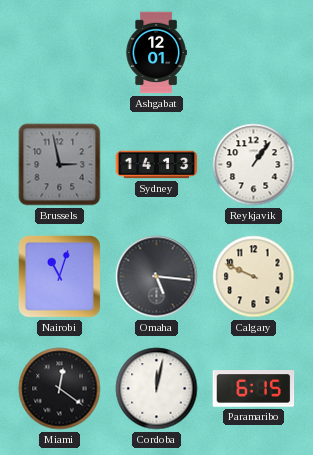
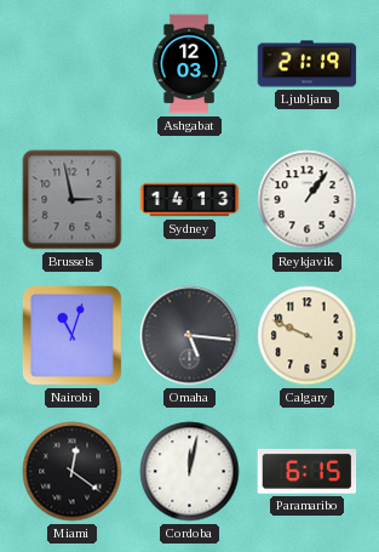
Ashgabat: 12:01 -> 12:03
Ljubljana: none -> 21:19
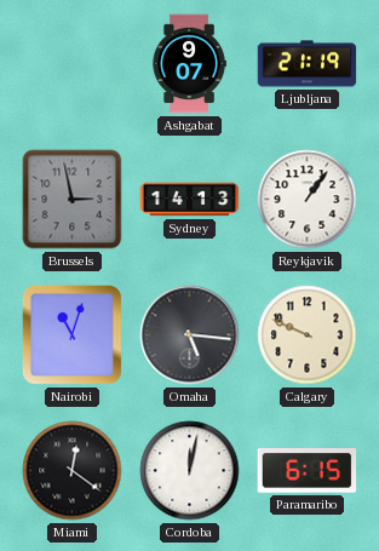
Ashgabat: 12:03 -> 9:07
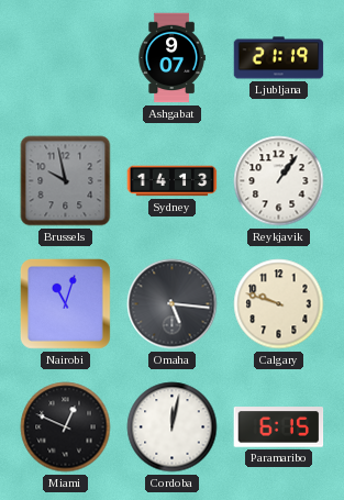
Brussels: 2:58 -> 9:58
Calgary: 9:49 -> 9:48
Miami: 12:21 -> 12:49
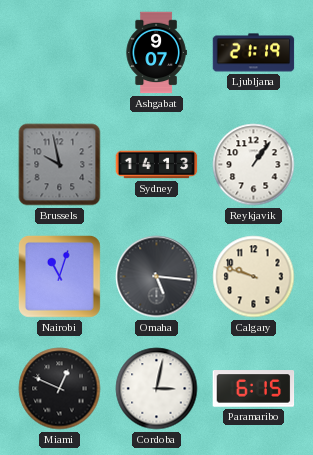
Cordoba: 12:02 -> 3:02
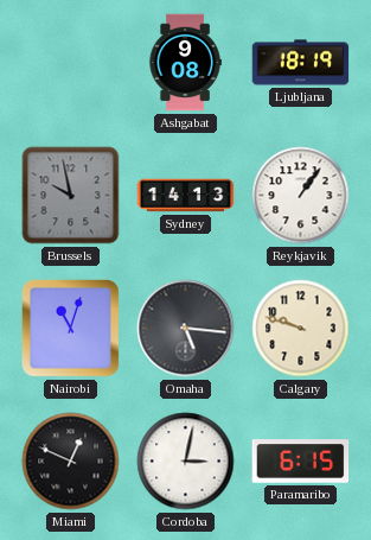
Ashgabat: 9:07 -> 9:08
Ljubljana: 21:19 -> 18:19
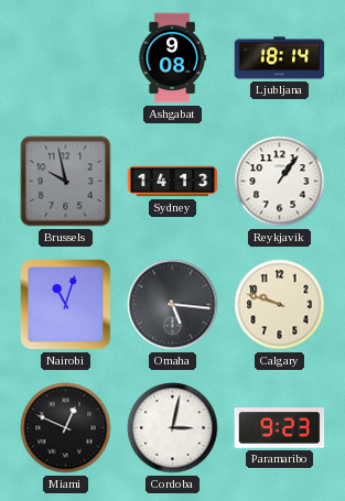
Ljubljana: 18:19 -> 18:14
Paramaribo: 6:15 -> 9:23
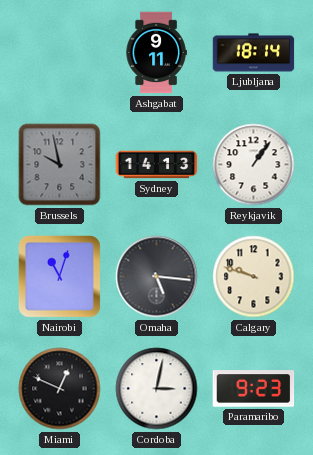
Ashgabat: 9:08 -> 9:11
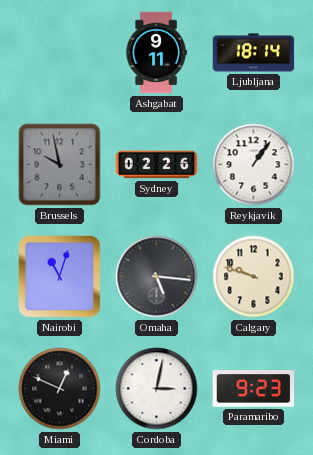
Sydney: 14:13 -> 02:26
